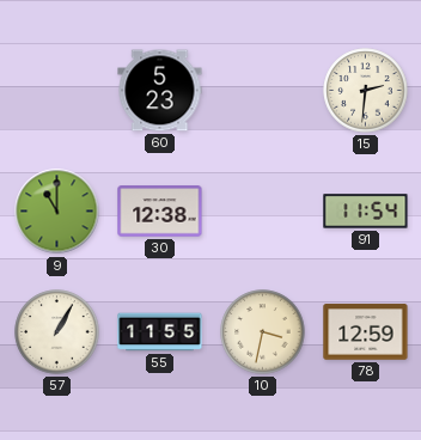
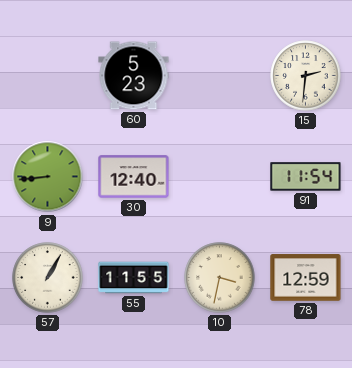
9: 11:00 -> 8:44
30: 12:38 -> 12:40
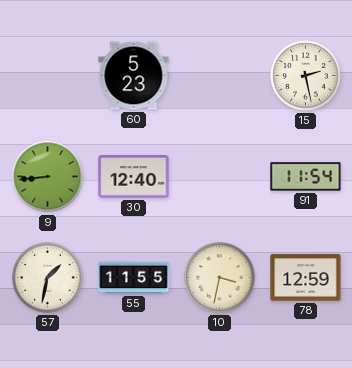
15: 2:31 -> 2:28
57: 1:05 -> 1:32
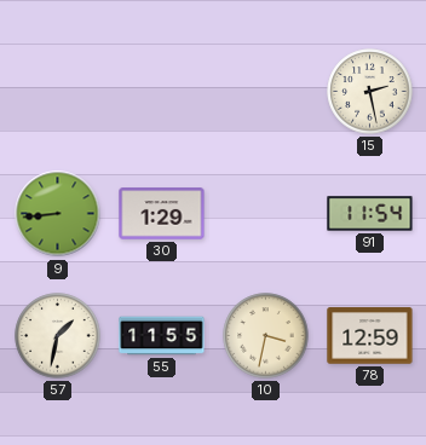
60: 5:23 -> none
30: 12:40 -> 1:29
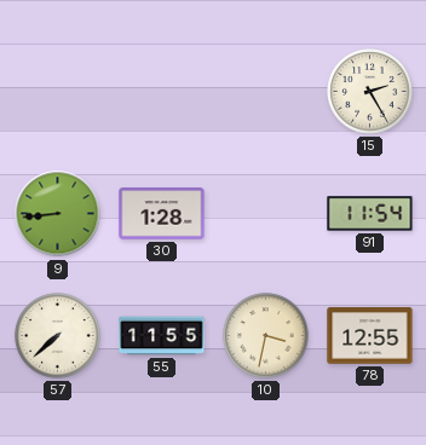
15: 2:28 -> 2:25
30: 1:29 -> 1:28
57: 1:32 -> 7:38
78: 12:59 -> 12:55
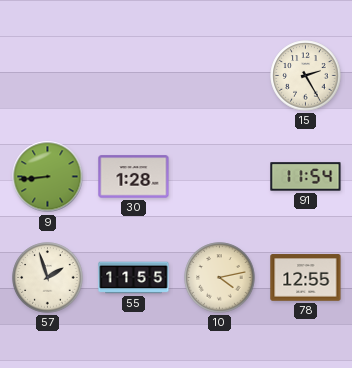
57: 7:38 -> 1:57
10: 3:32 -> 4:13
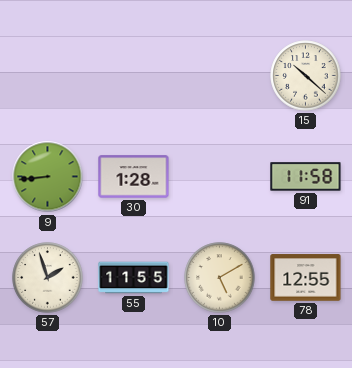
15: 2:25 -> 10:22
91: 11:54 -> 11:58
10: 4:13 -> 5:10
